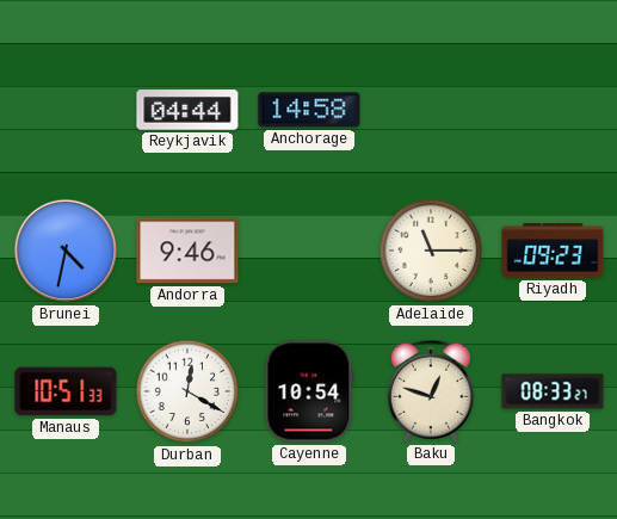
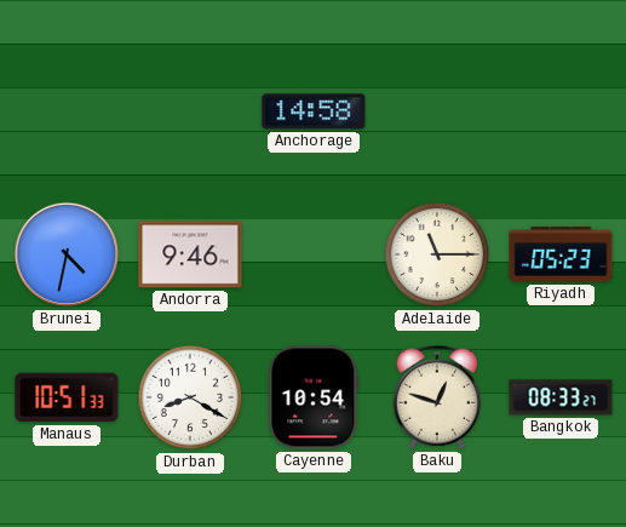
Reykjavik: 04:44 -> none
Riyadh: 09:23 -> 05:23
Durban: 12:20 -> 8:20
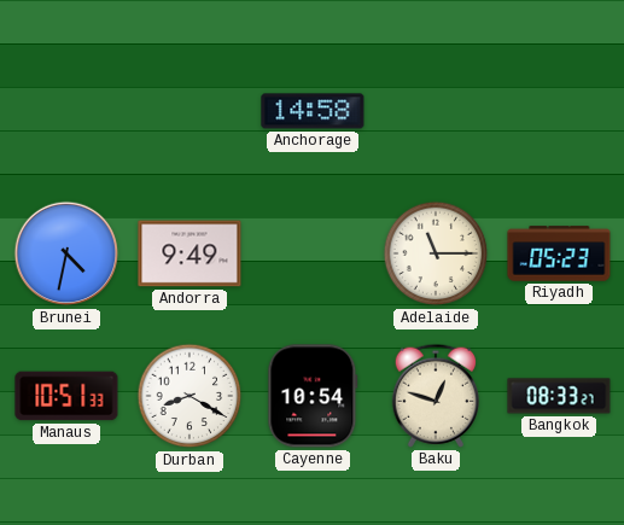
Andorra: 9:46 -> 9:49
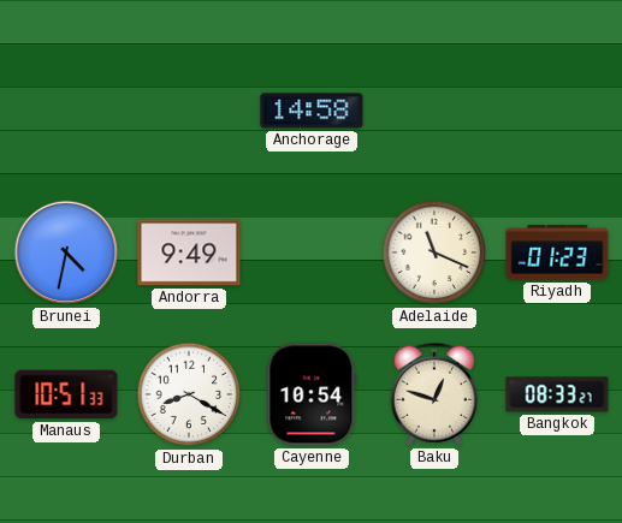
Adelaide: 11:15 -> 11:19
Riyadh: 05:23 -> 01:23
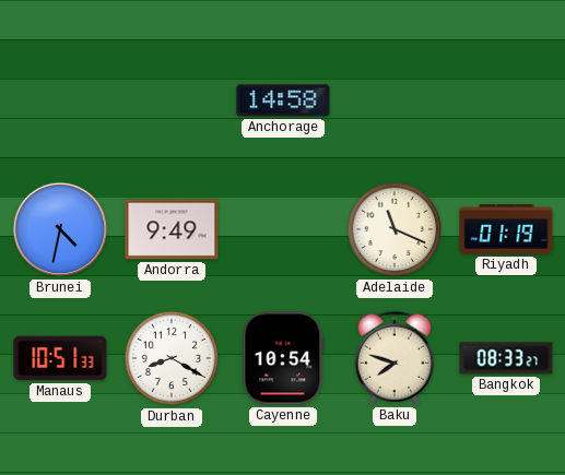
Riyadh: 01:23 -> 01:19
Baku: 12:48 -> 7:48
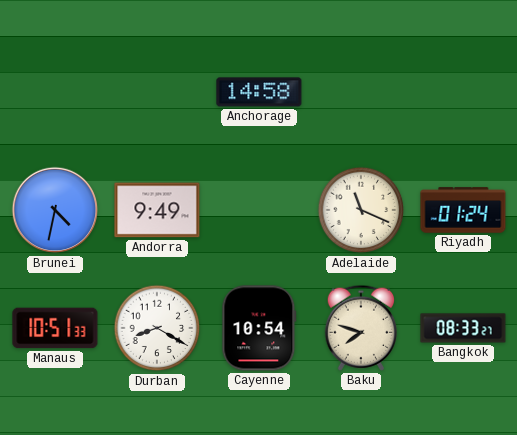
Riyadh: 01:19 -> 01:24
